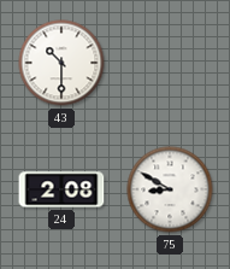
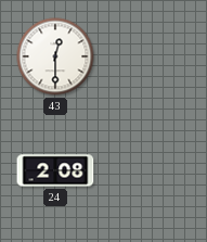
43: 10:30 -> 12:30
75: 8:50 -> none
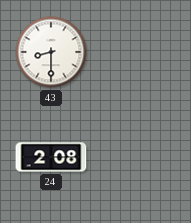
43: 12:30 -> 8:30
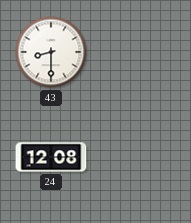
24: 2:08 -> 12:08
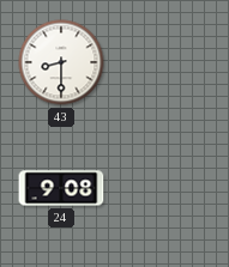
24: 12:08 -> 9:08
